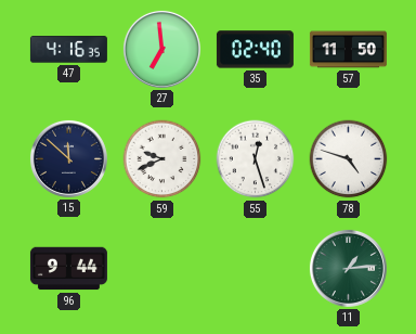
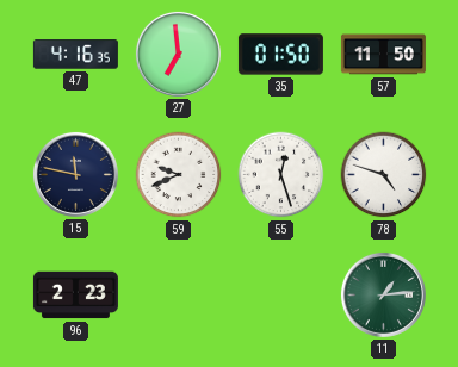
35: 02:40 -> 01:50
15: 11:52 -> 11:47
96: 9:44 -> 2:23
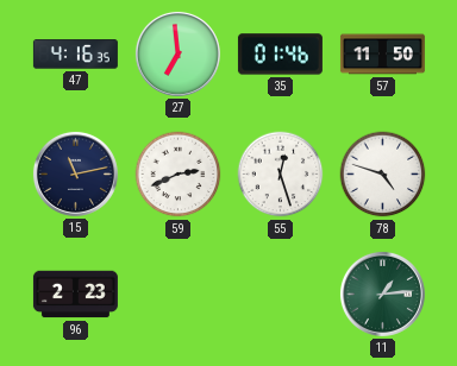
35: 01:50 -> 01:46
15: 11:47 -> 11:13
59: 9:41 -> 2:41
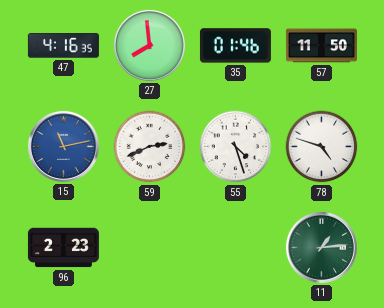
27: 6:59 -> 7:59
15 dial: navy -> blue
55: 12:27 -> 4:27
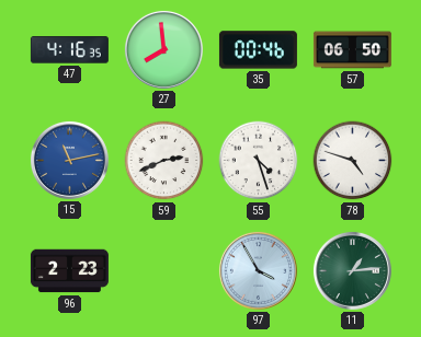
35: 01:46 -> 00:46
57: 11:50 -> 06:50
97: none -> 3:55
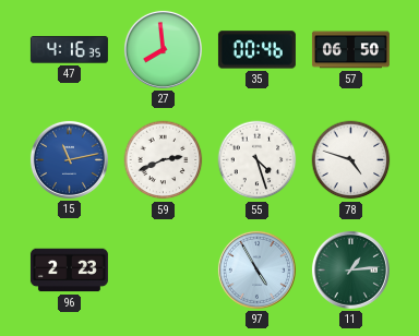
97: 3:55 -> 4:55
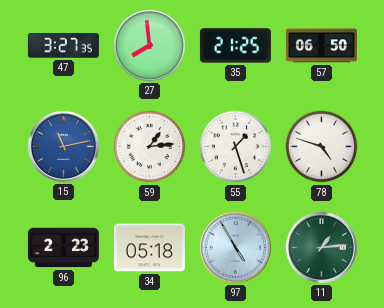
47: 4:16 -> 3:27
35: 00:46 -> 21:25
59: 2:41 -> 1:14
55: 4:27 -> 1:27
34: none -> 05:18
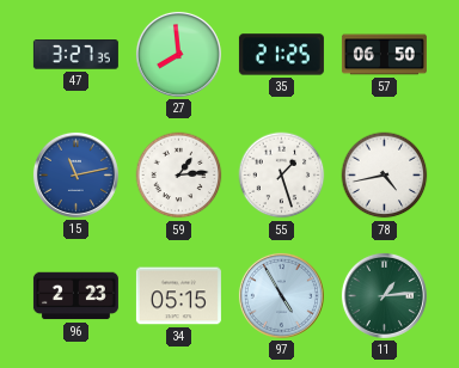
78: 4:48 -> 4:43
34: 05:18 -> 05:15
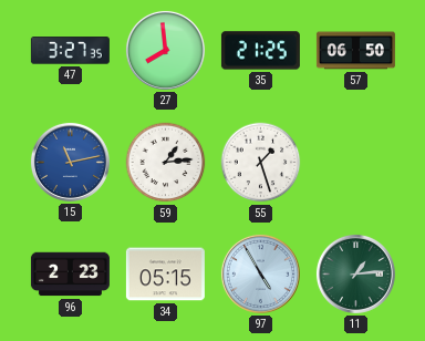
78: 4:43 -> none
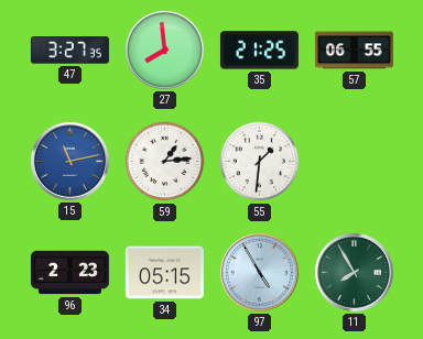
57: 06:50 -> 06:55
55: 1:27 -> 1:31
11: 1:14 -> 7:55
